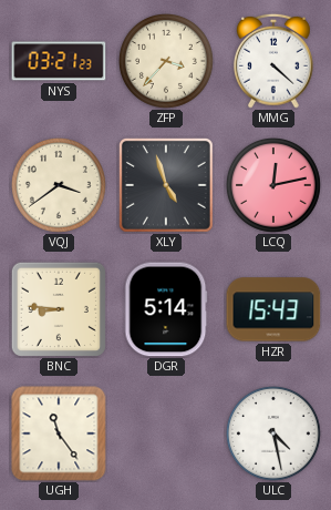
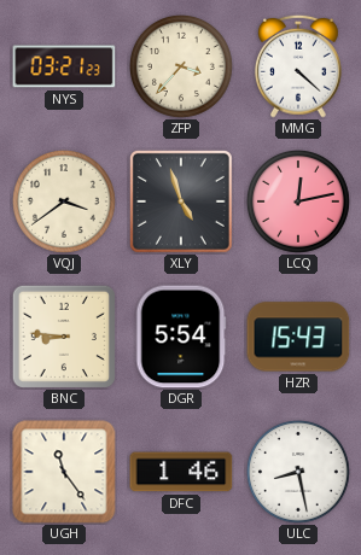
DGR: 5:14 -> 5:54
DFC: none -> 1:46
ULC: 4:28 -> 8:28
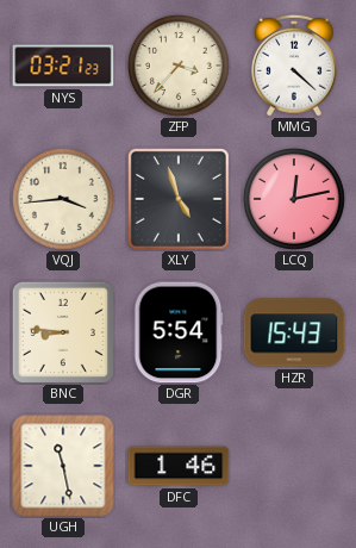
VQJ: 3:39 -> 3:44
UGH: 11:24 -> 11:28
ULC: 8:28 -> none
